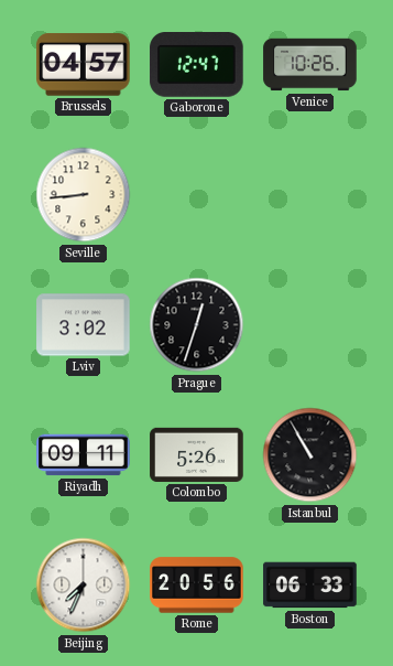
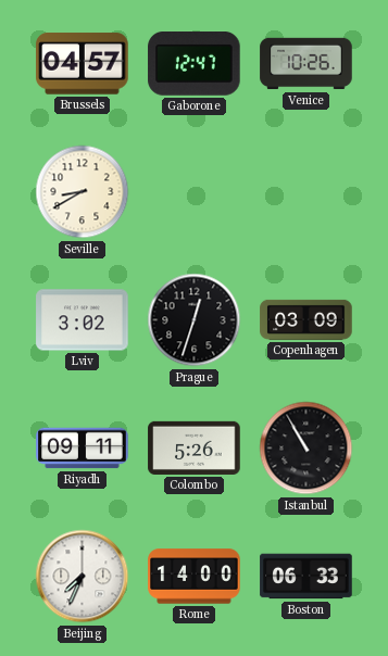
Seville: 8:44 -> 8:40
Copenhagen: none -> 03:09
Rome: 20:56 -> 14:00
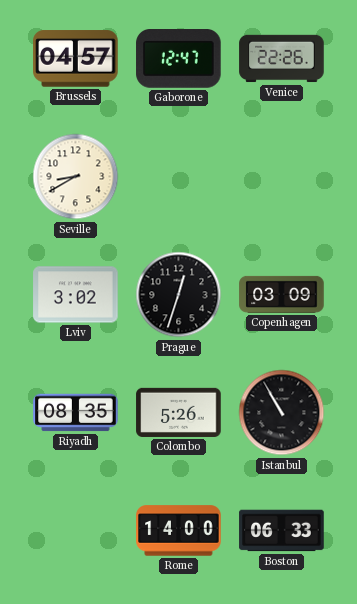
Venice: 10:26 -> 22:26
Riyadh: 09:11 -> 08:35
Beijing: 7:34 -> none
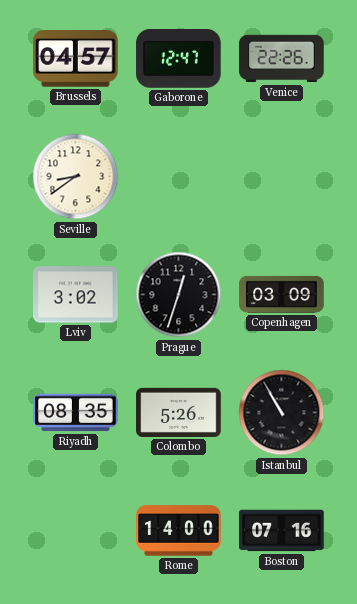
Seville: 8:40 -> 8:39
Boston: 06:33 -> 07:16
